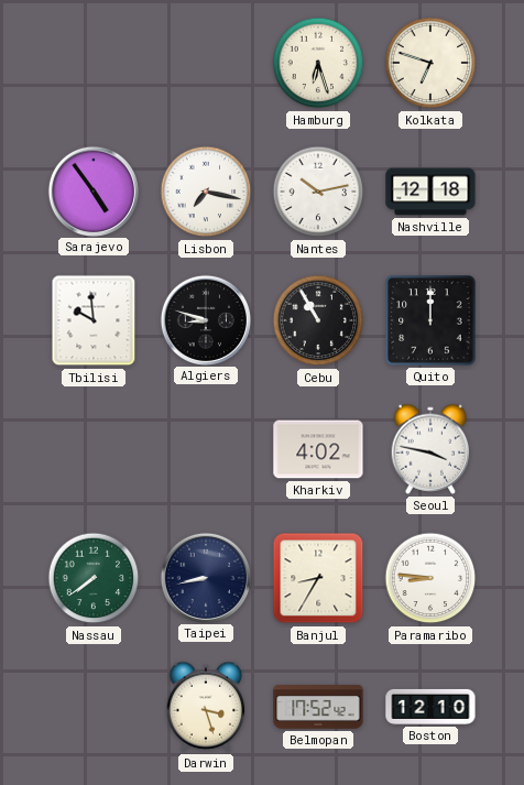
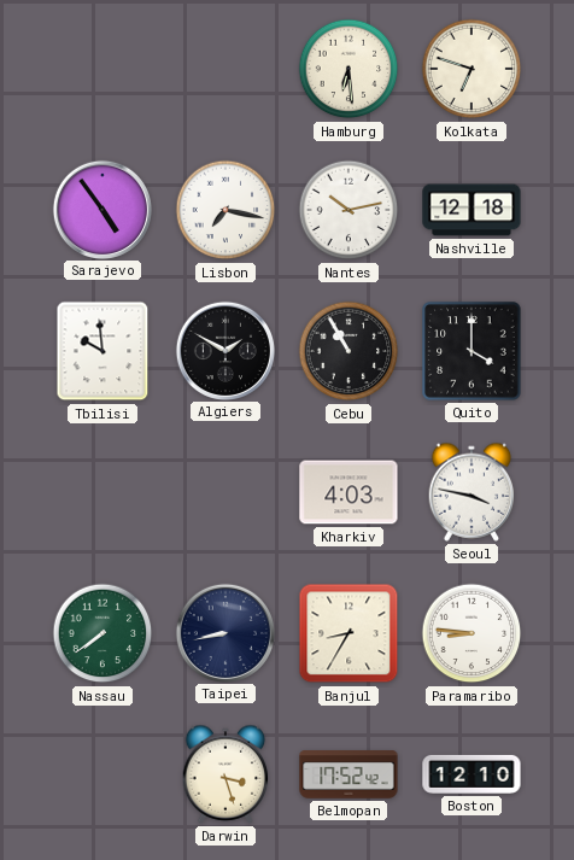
Hamburg: 6:27 -> 6:29
Algiers: 8:48 -> 1:50
Quito: 12:00 -> 4:00
Kharkiv: 4:02 -> 4:03
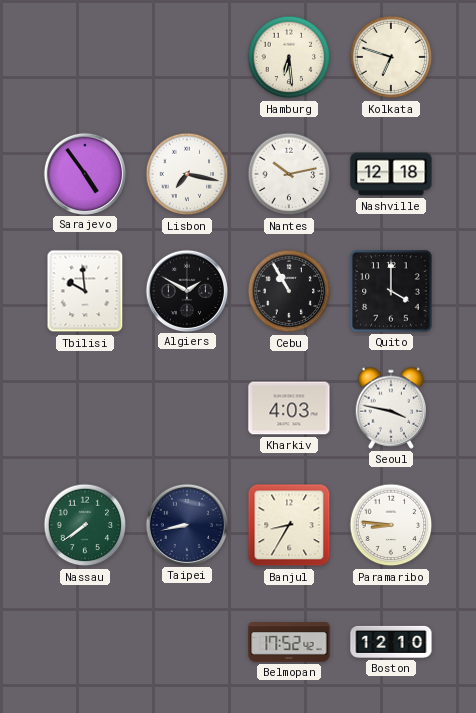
Darwin: 3:27 -> none
